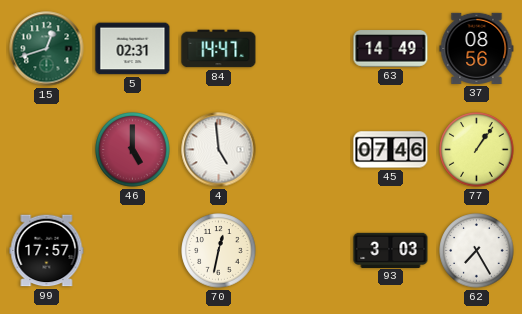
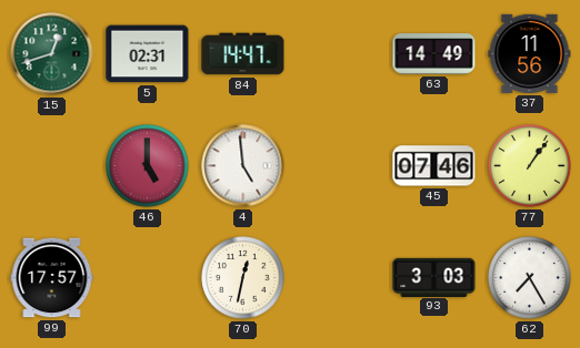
37: 08:56 -> 11:56
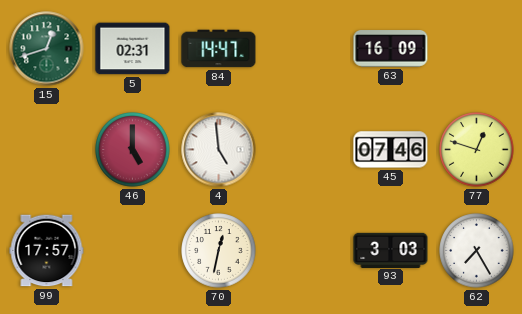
63: 14:49 -> 16:09
37: 11:56 -> none
77: 1:06 -> 12:48
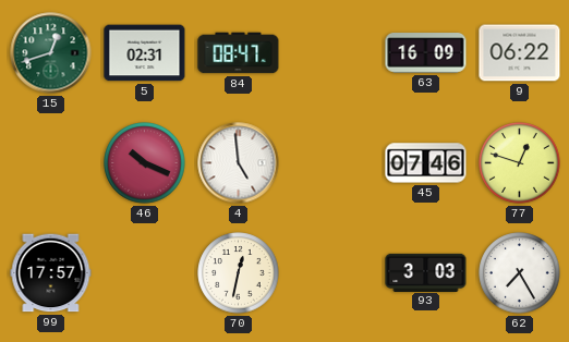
84: 14:47 -> 08:47
9: none -> 06:22
46: 5:00 -> 10:19
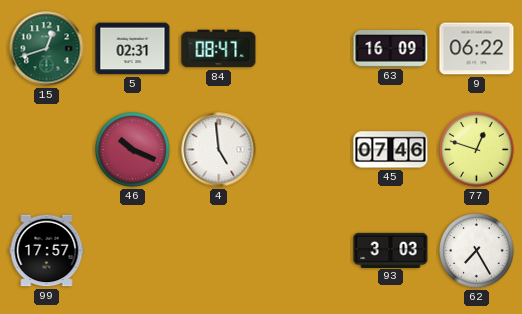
70: 12:32 -> none
